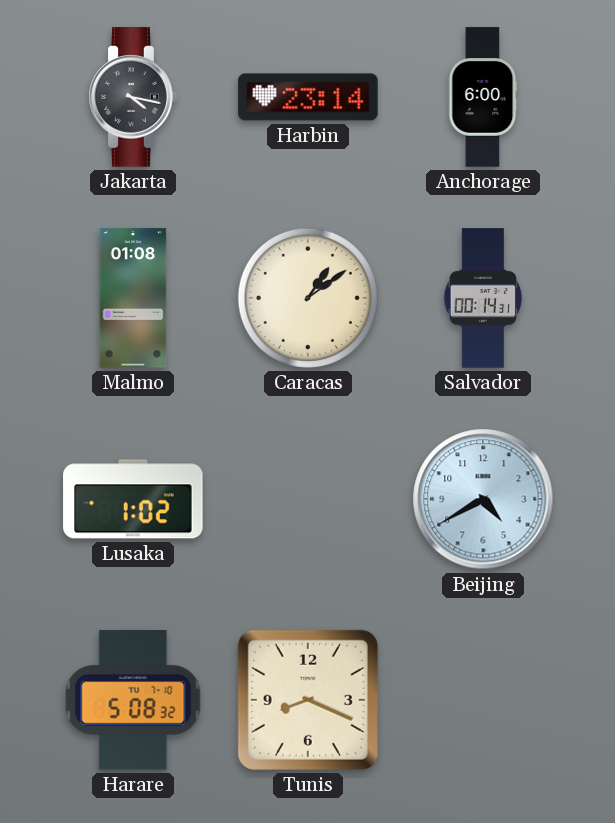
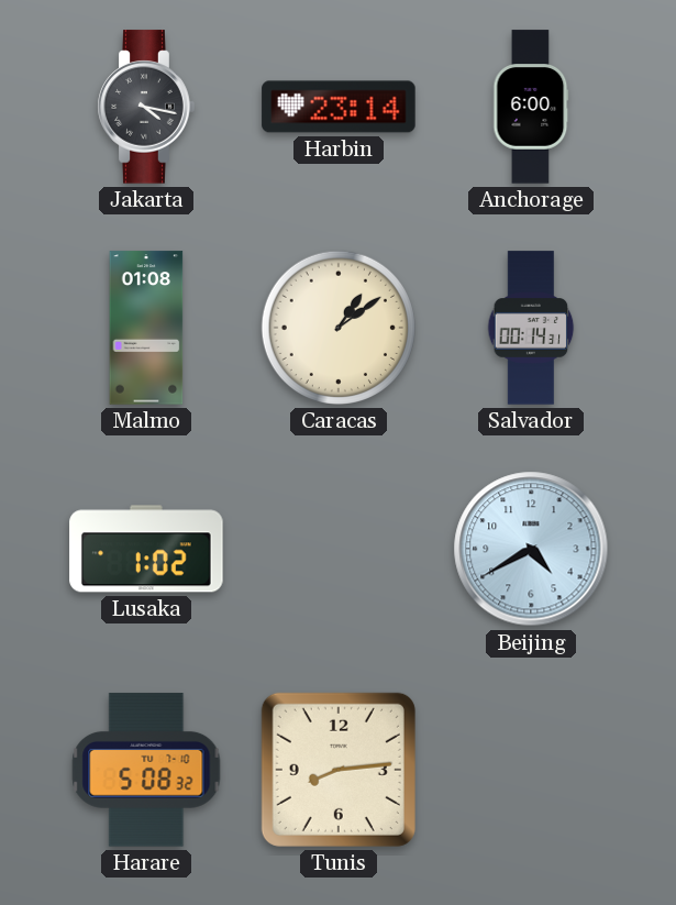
Tunis: 8:19 -> 8:14
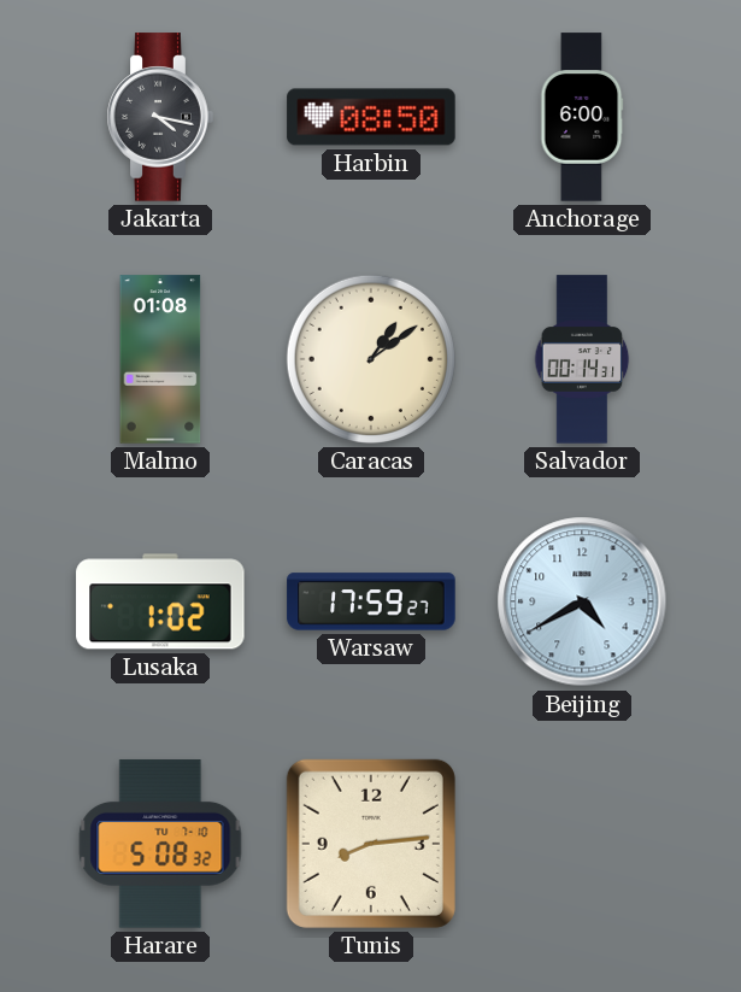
Harbin: 23:14 -> 08:50
Warsaw: none -> 17:59
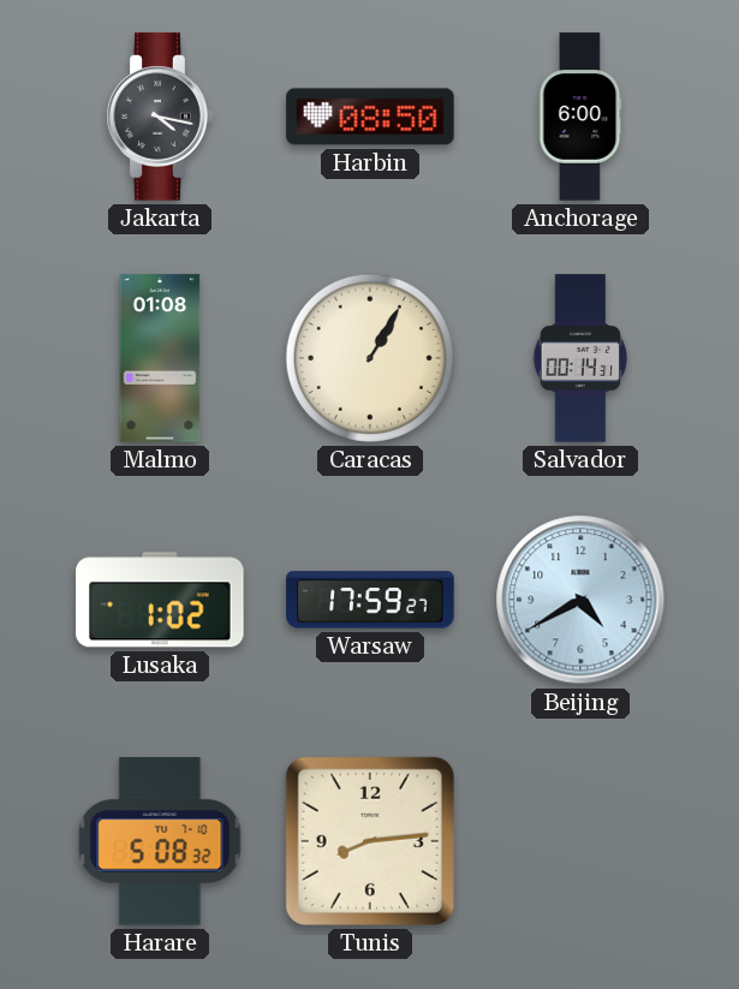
Caracas: 1:09 -> 1:05
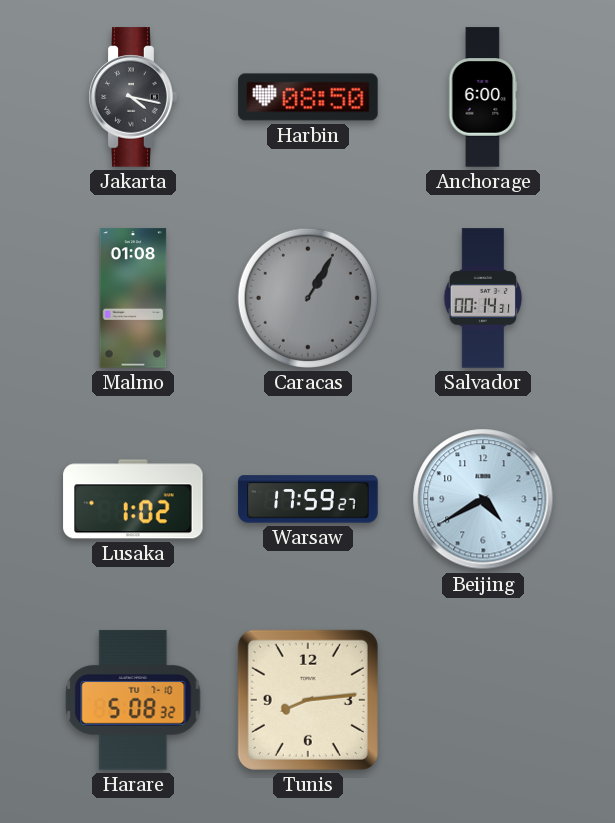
Caracas dial: cream -> grey
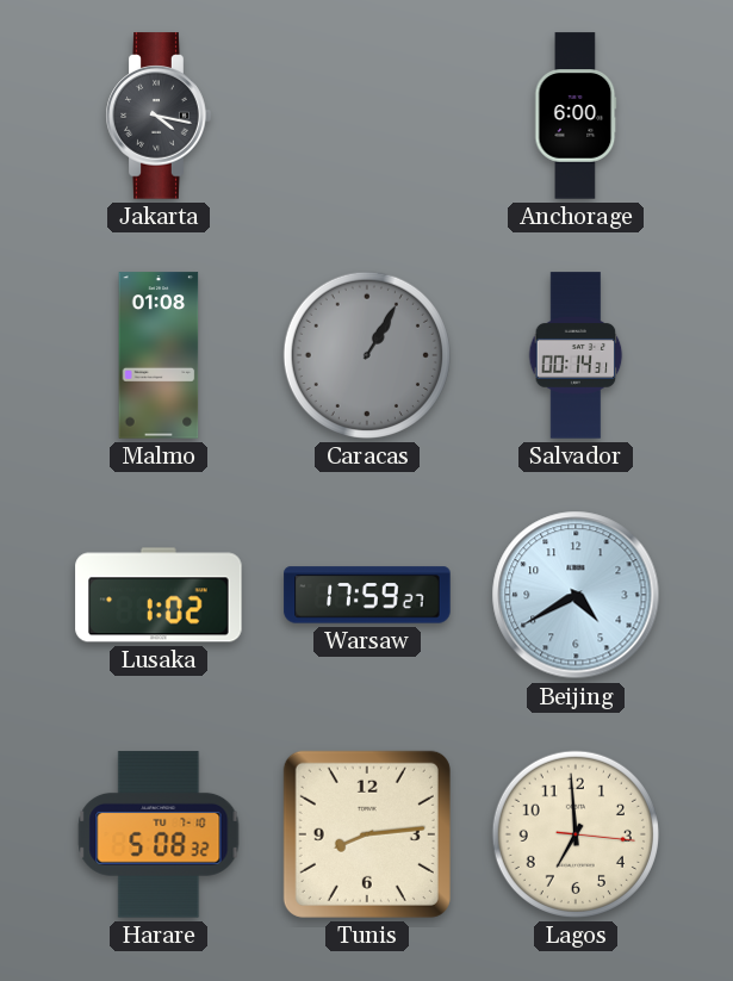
Harbin: 08:50 -> none
Lagos: none -> 6:59
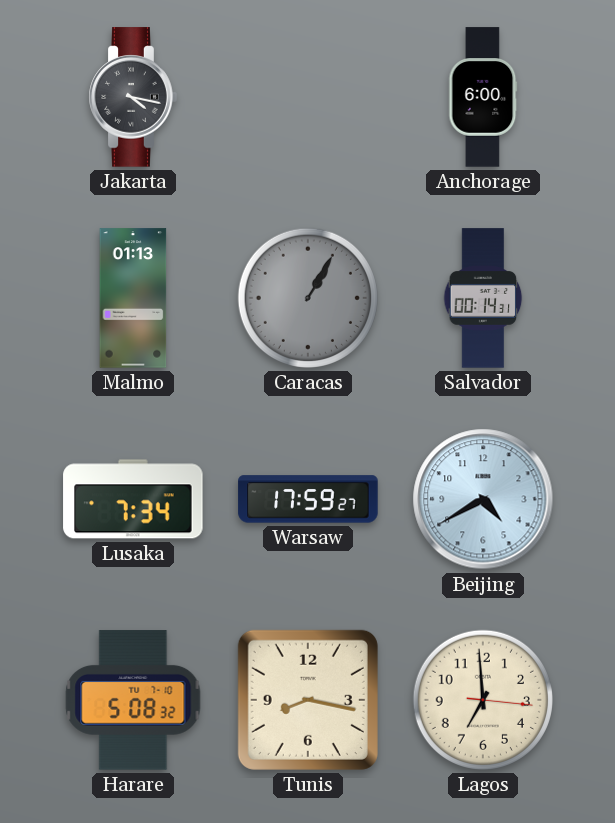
Malmo: 01:08 -> 01:13
Lusaka: 1:02 -> 7:34
Tunis: 8:14 -> 8:17
